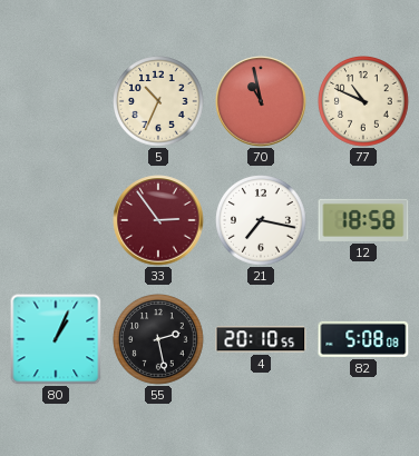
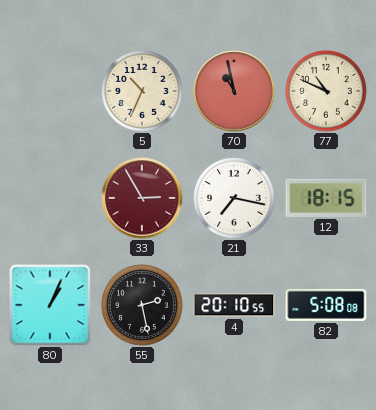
33: 2:54 -> 2:55
12: 18:58 -> 18:15
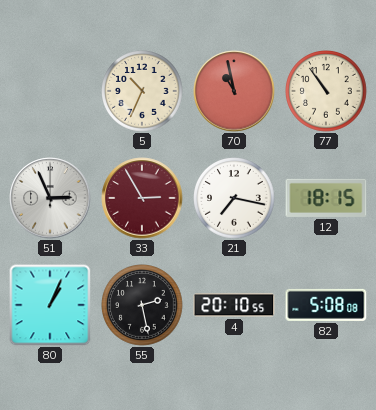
77: 10:49 -> 10:54
51: none -> 2:56
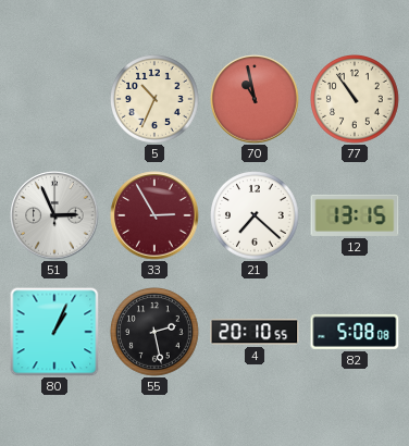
21: 7:17 -> 7:22
12: 18:15 -> 13:15
